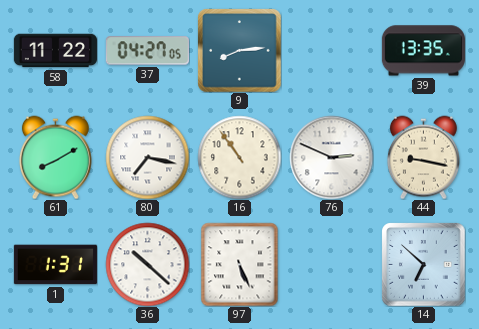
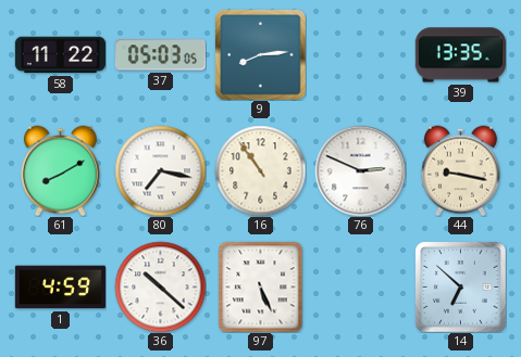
37: 04:27 -> 05:03
1: 1:31 -> 4:59
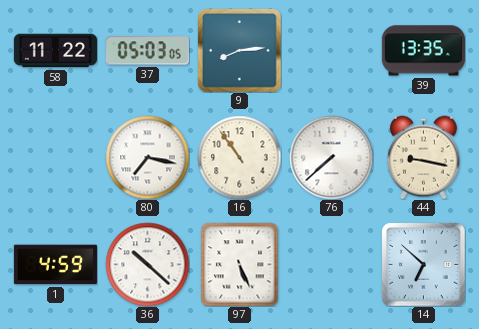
61: 8:10 -> none
76: 2:49 -> 7:38
